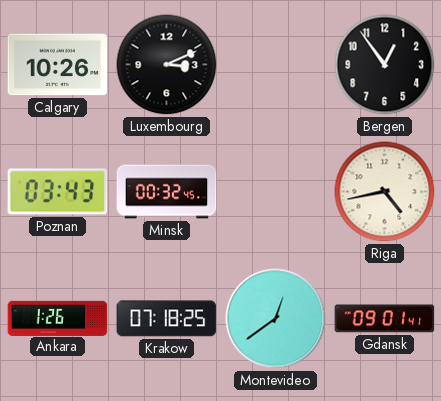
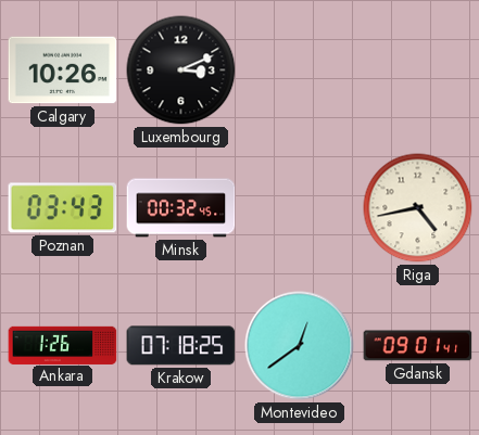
Bergen: 12:54 -> none
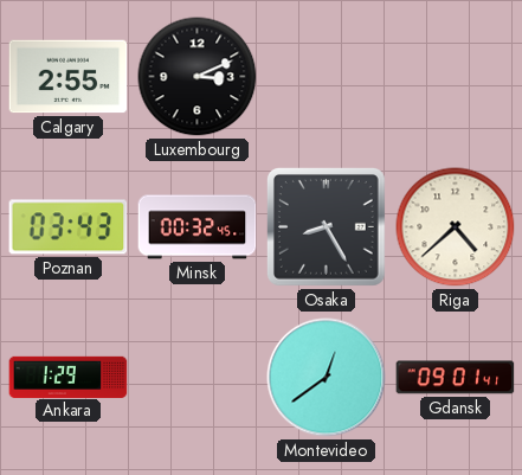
Calgary: 10:26 -> 2:55
Osaka: none -> 8:25
Riga: 4:43 -> 4:38
Ankara: 1:26 -> 1:29
Krakow: 07:18 -> none
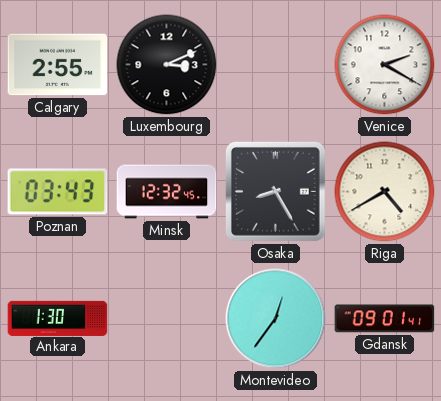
Venice: none -> 2:20
Minsk: 00:32 -> 12:32
Riga: 4:38 -> 4:40
Ankara: 1:29 -> 1:30
Montevideo: 12:39 -> 12:36
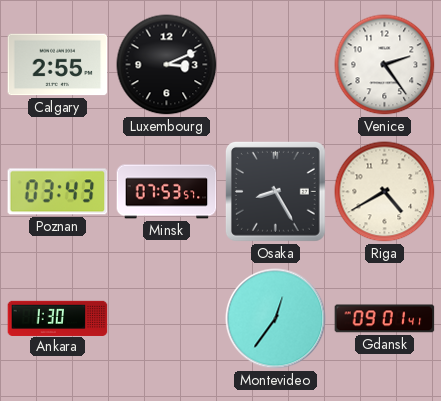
Venice: 2:20 -> 2:24
Minsk: 12:32 -> 07:53
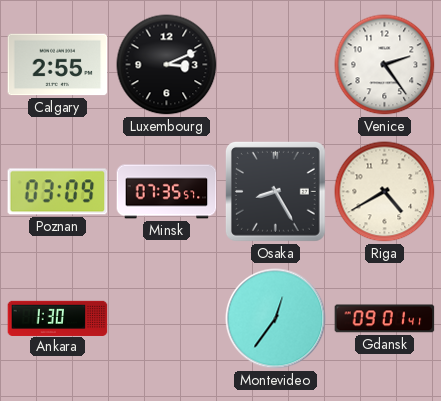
Poznan: 03:43 -> 03:09
Minsk: 07:53 -> 07:35
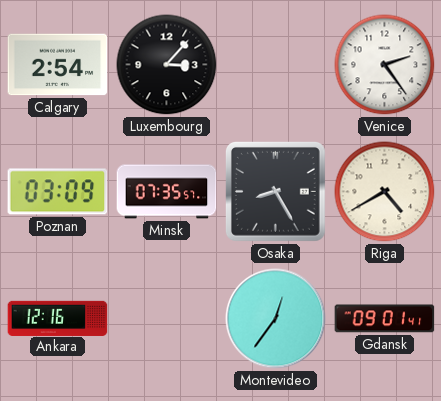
Calgary: 2:55 -> 2:54
Luxembourg: 3:11 -> 3:07
Ankara: 1:30 -> 12:16
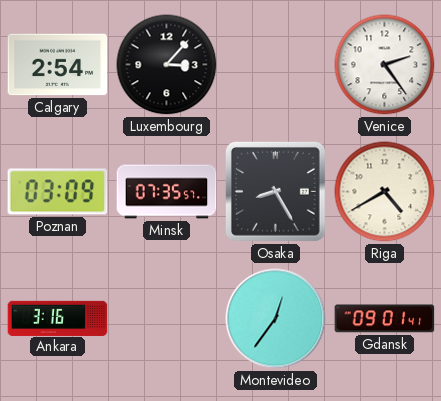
Ankara: 12:16 -> 3:16
